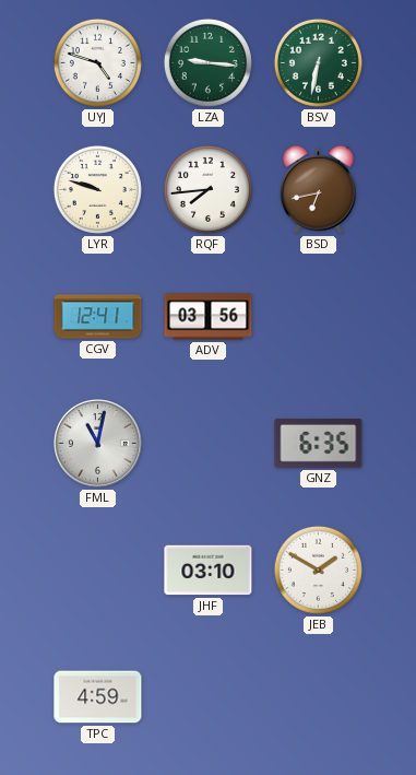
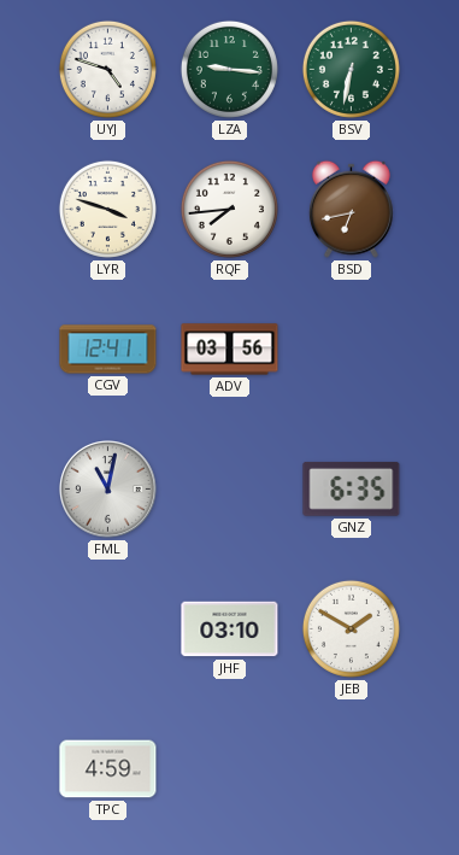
LYR: 9:48 -> 3:48
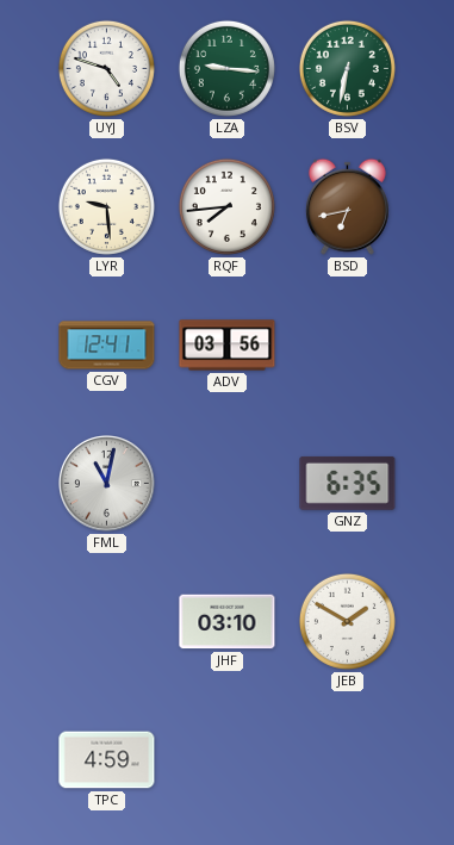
LYR: 3:48 -> 9:29
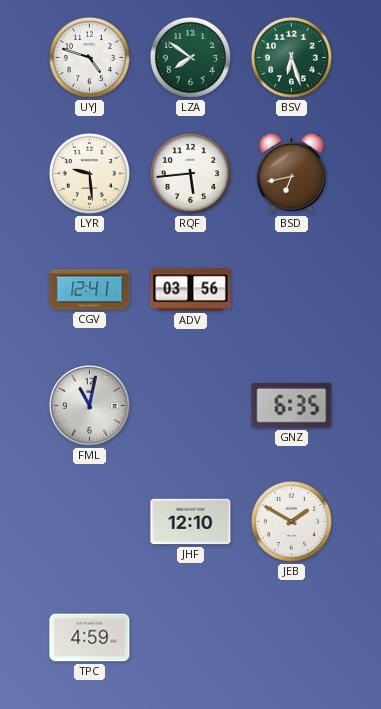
LZA: 9:16 -> 7:51
BSV: 6:32 -> 6:27
RQF: 7:44 -> 5:44
JHF: 03:10 -> 12:10
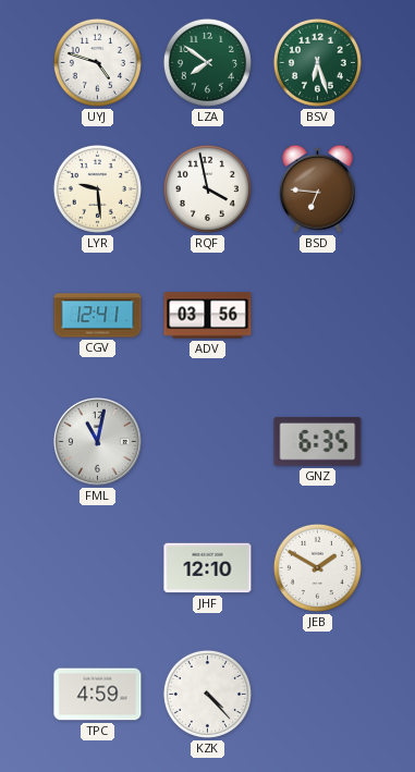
RQF: 5:44 -> 3:58
BSD: 6:43 -> 6:46
KZK: none -> 4:23
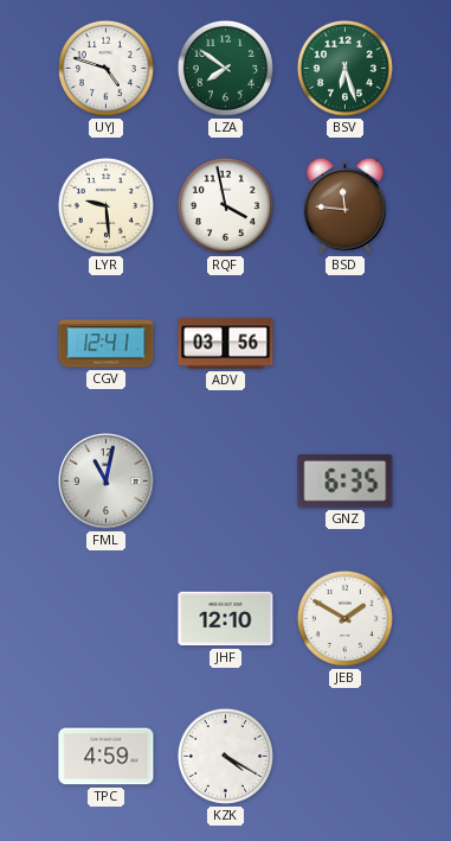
BSD: 6:46 -> 11:46
KZK: 4:23 -> 4:20
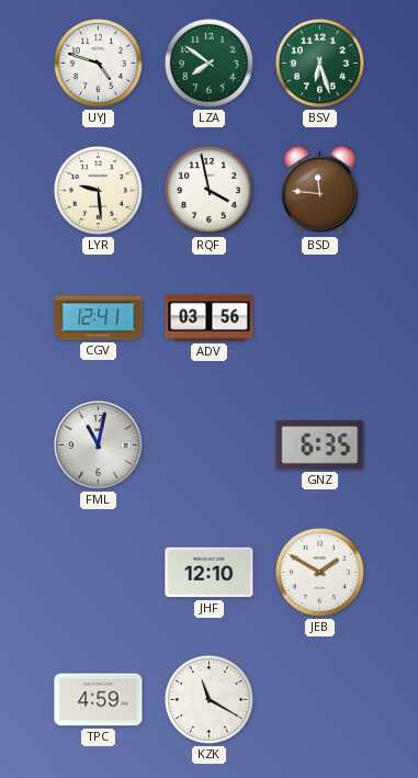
KZK: 4:20 -> 11:20
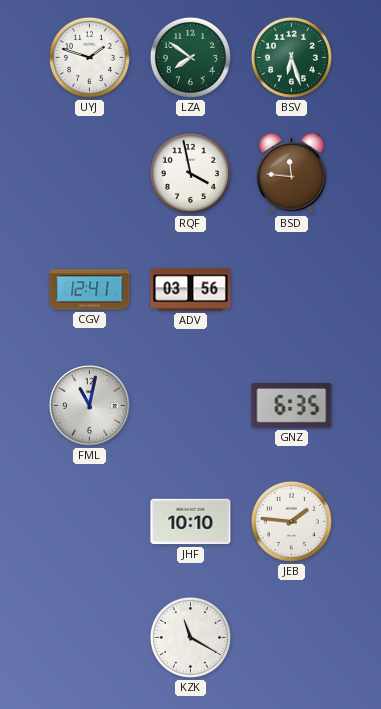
UYJ: 4:48 -> 1:48
LYR: 9:29 -> none
JHF: 12:10 -> 10:10
JEB: 1:50 -> 1:46
TPC: 4:59 -> none
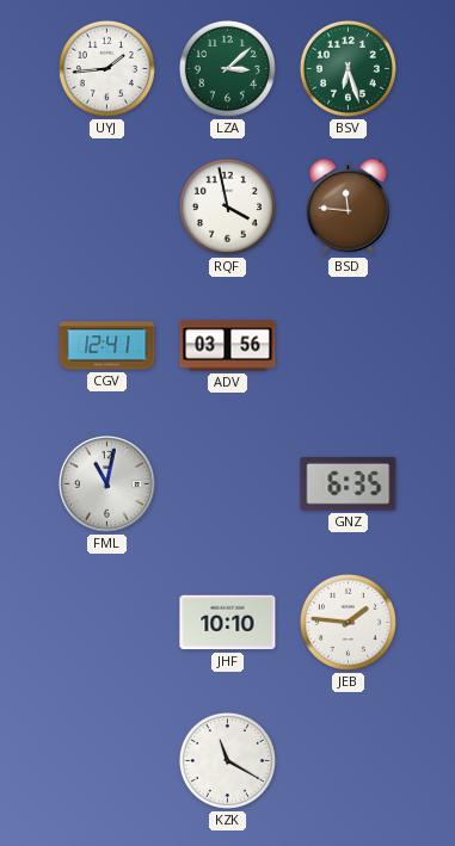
UYJ: 1:48 -> 1:44
LZA: 7:51 -> 3:08
